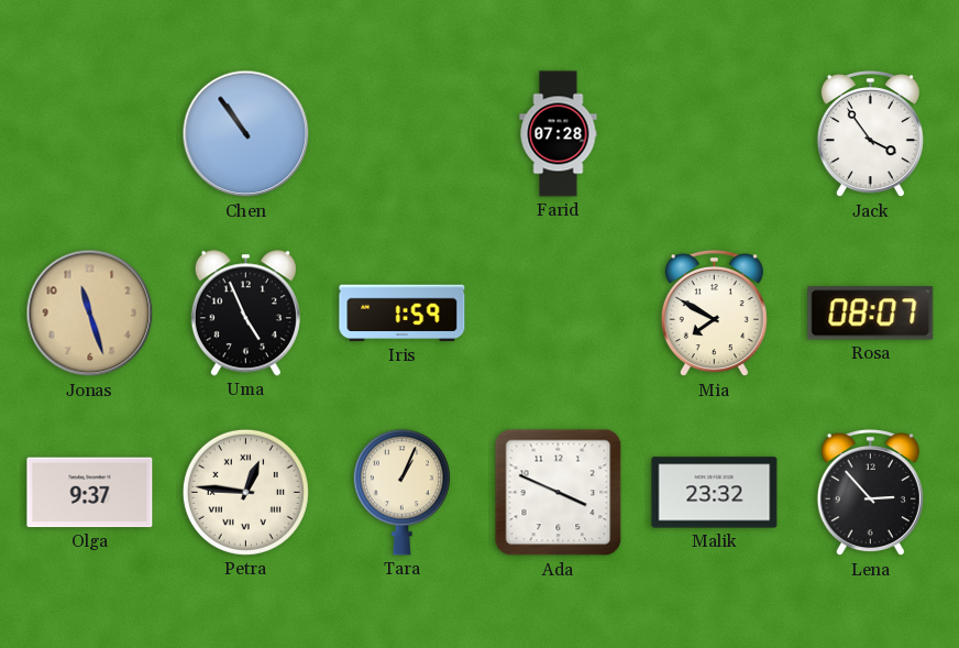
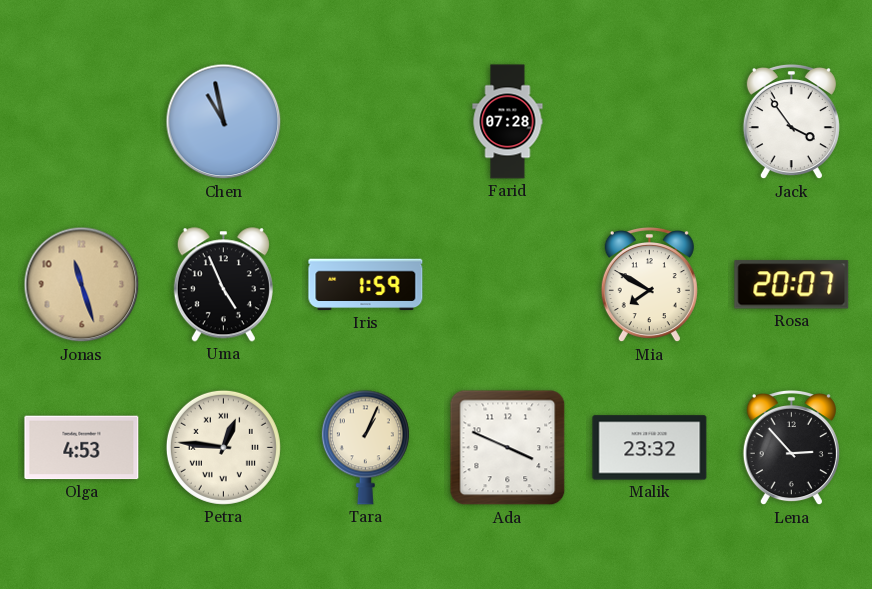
Chen: 10:54 -> 10:58
Rosa: 08:07 -> 20:07
Olga: 9:37 -> 4:53
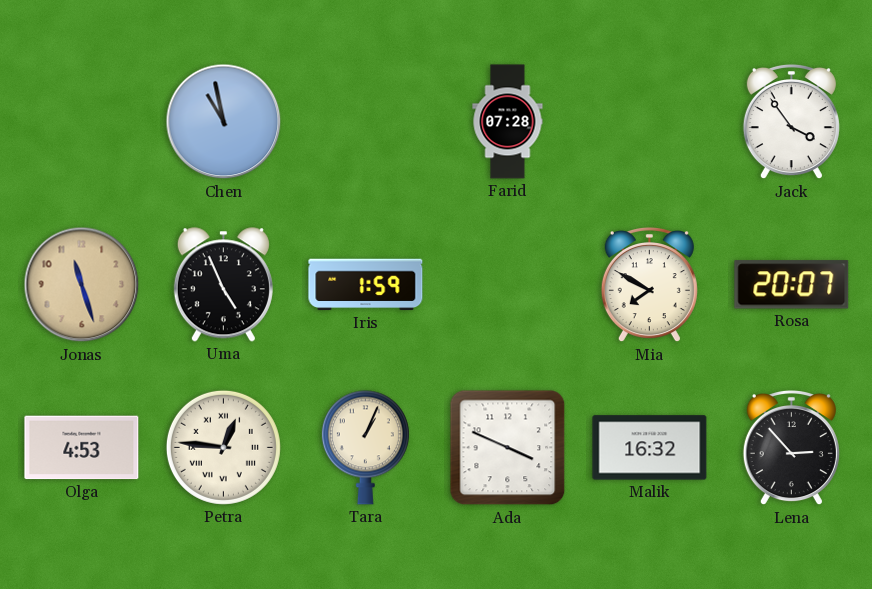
Malik: 23:32 -> 16:32
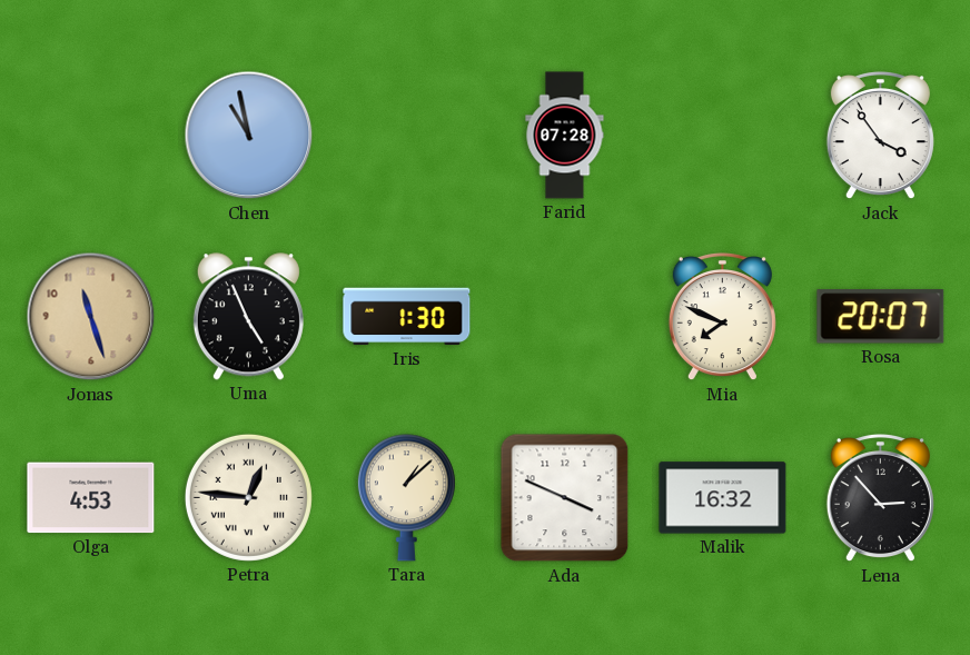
Iris: 1:59 -> 1:30
Mia: 7:50 -> 7:49
Tara: 1:04 -> 1:08
